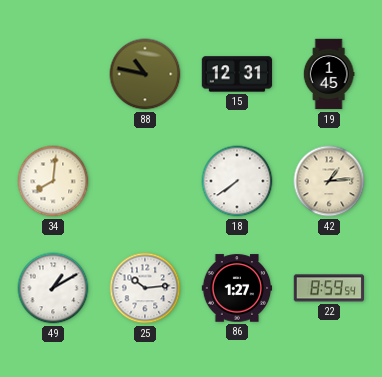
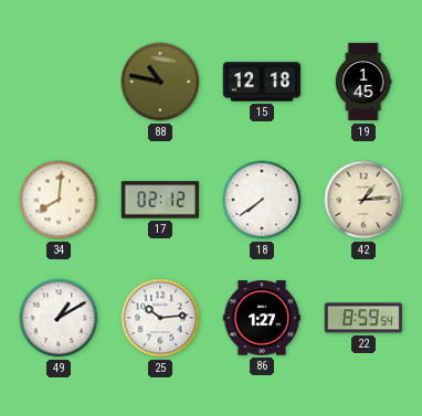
15: 12:31 -> 12:18
17: none -> 02:12
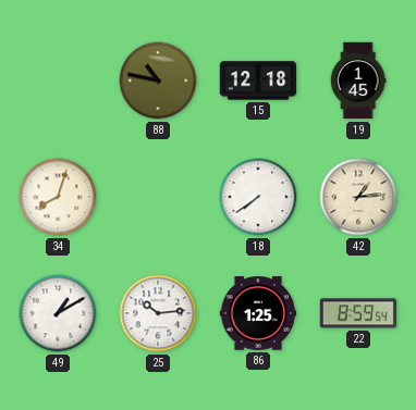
34: 8:01 -> 8:03
17: 02:12 -> none
86: 1:27 -> 1:25
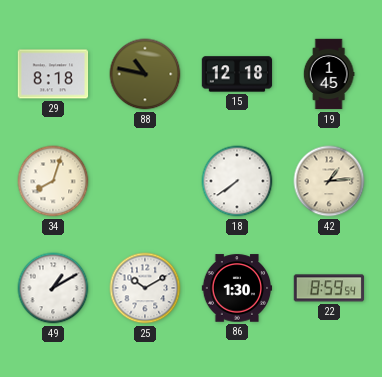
29: none -> 8:18
25: 10:14 -> 10:10
86: 1:25 -> 1:30
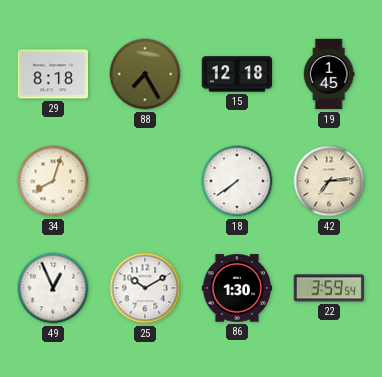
88: 10:47 -> 7:25
42: 1:14 -> 7:14
49: 1:10 -> 12:56
22: 8:59 -> 3:59
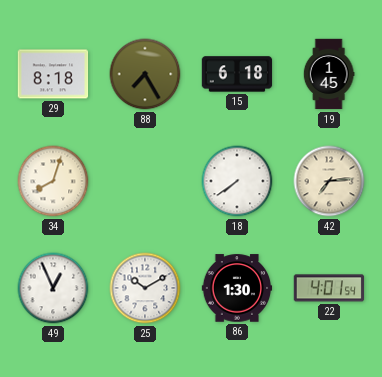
15: 12:18 -> 6:18
22: 3:59 -> 4:01
